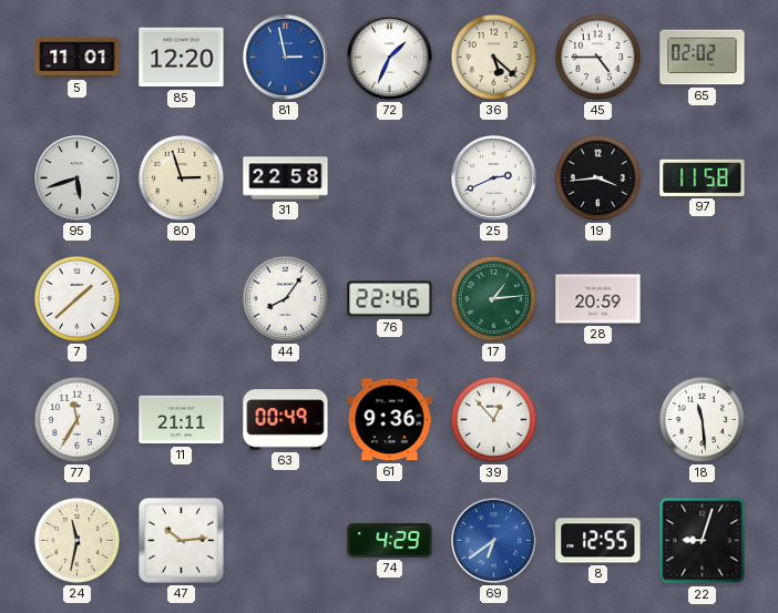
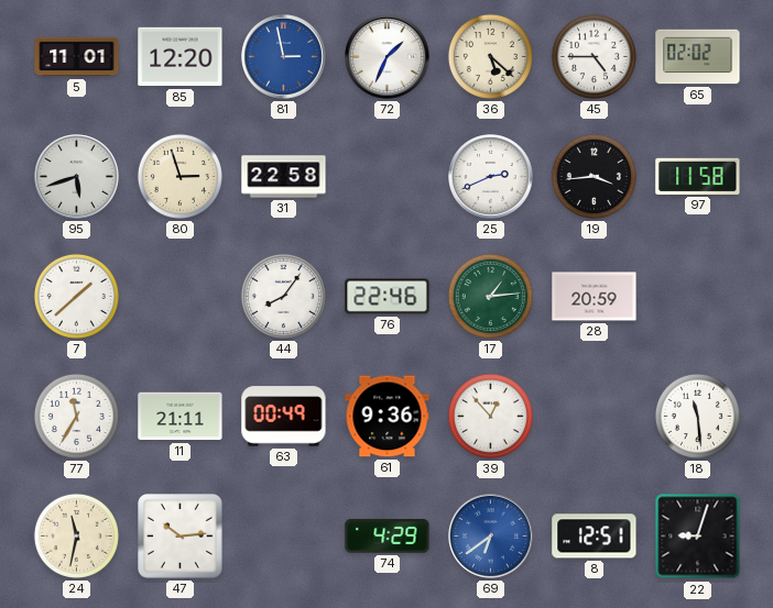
8: 12:55 -> 12:51
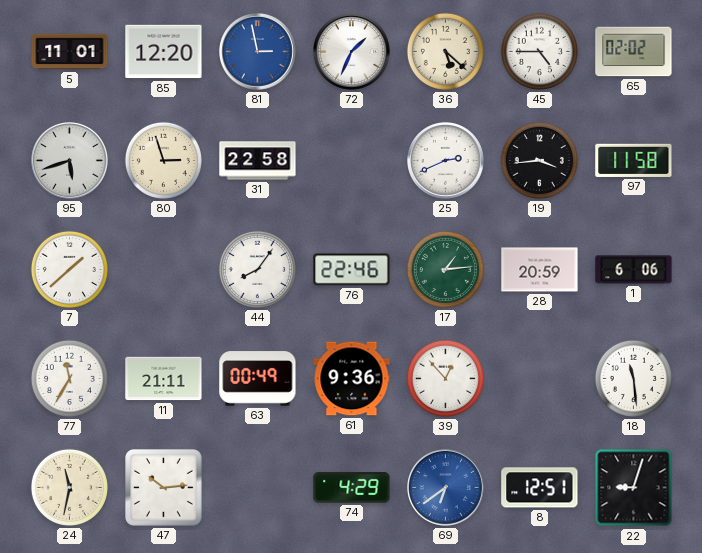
1: none -> 6:06
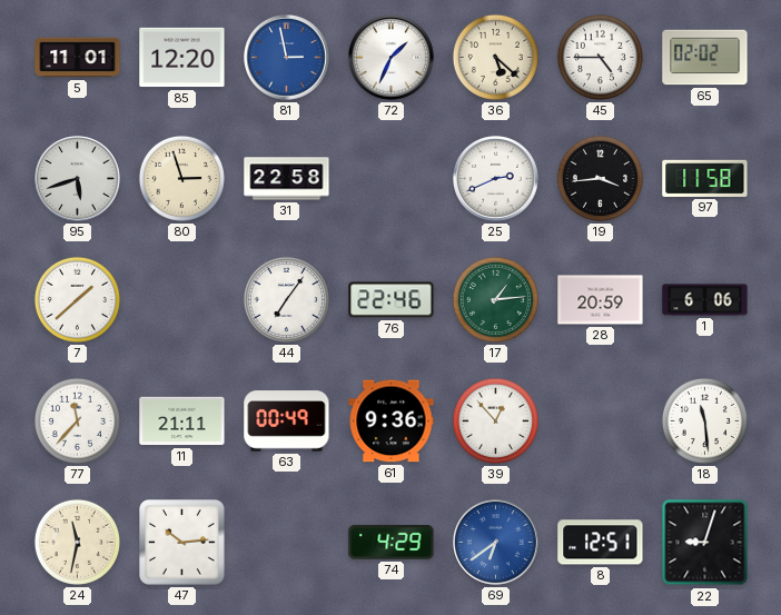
44: 8:06 -> 7:06
77: 11:35 -> 11:37
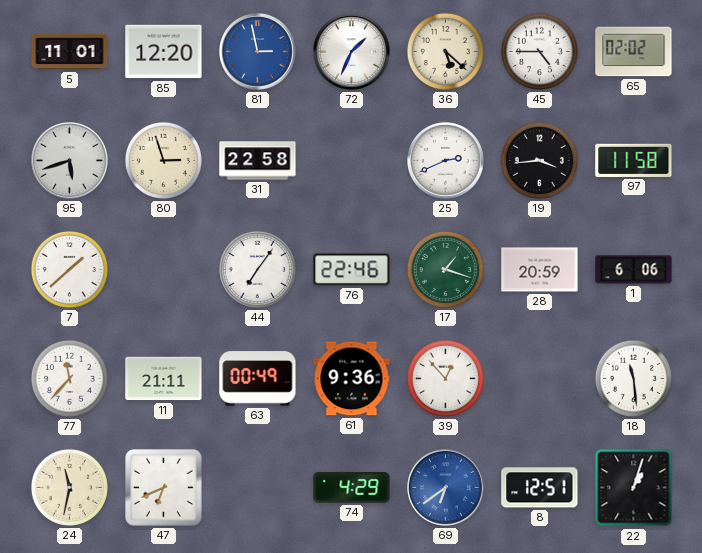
17: 1:14 -> 1:18
47: 10:14 -> 6:41
22: 9:03 -> 1:03
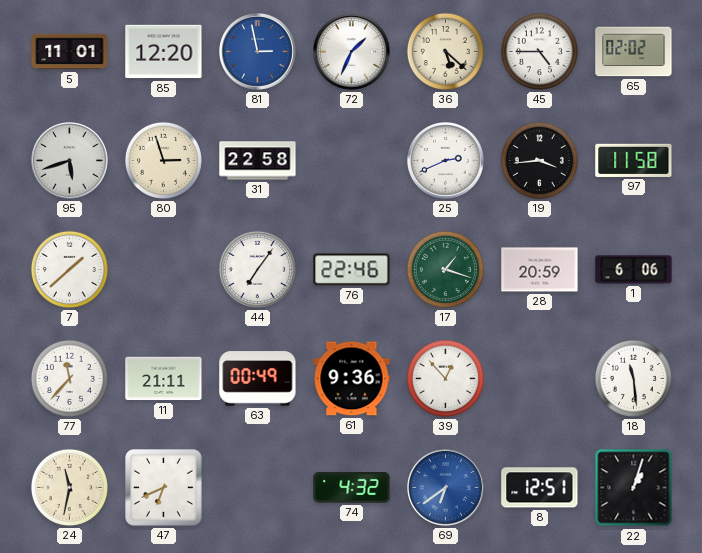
74: 4:29 -> 4:32
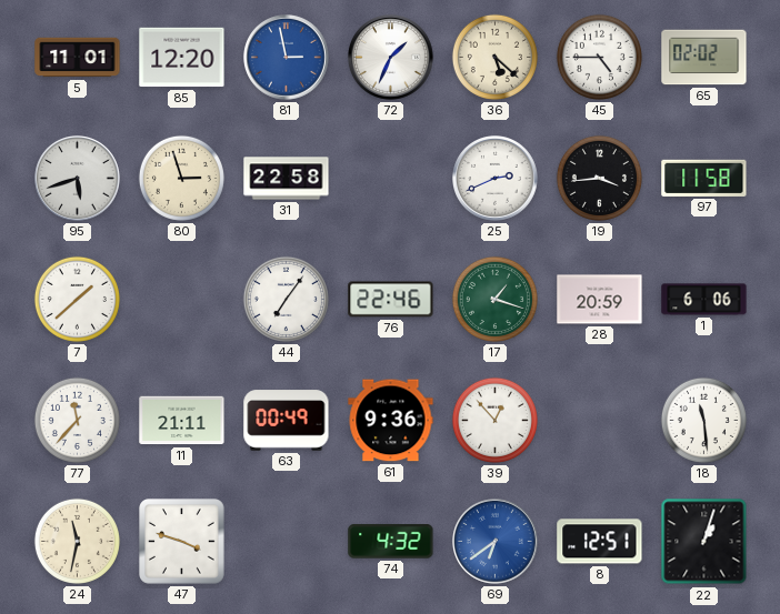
47: 6:41 -> 3:48
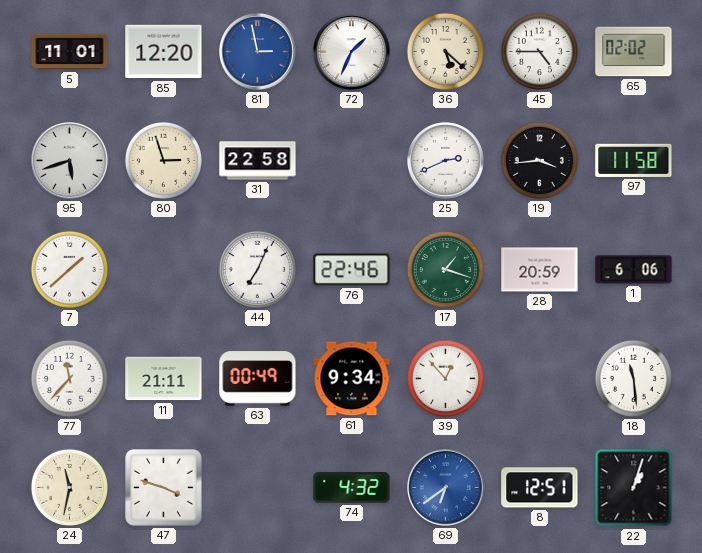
44: 7:06 -> 7:04
61: 9:36 -> 9:34
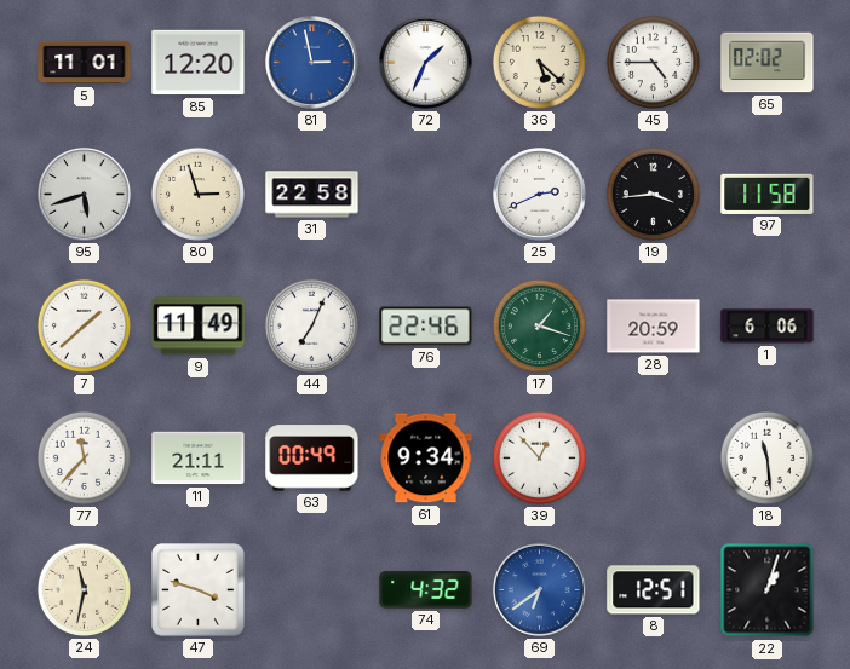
9: none -> 11:49
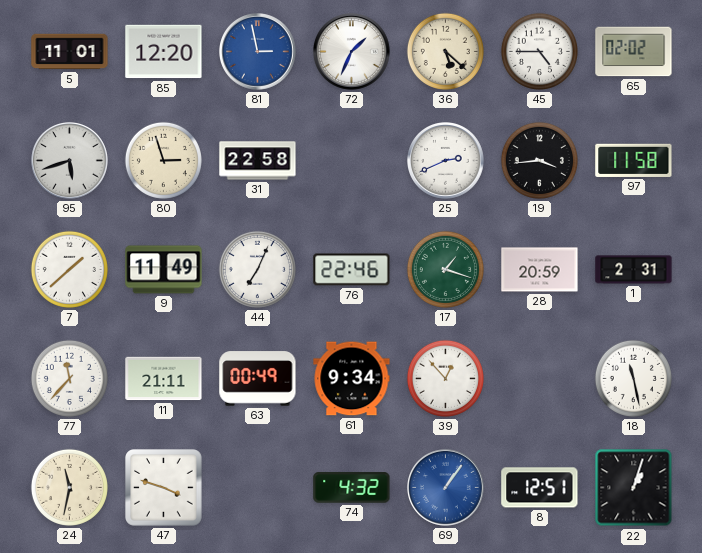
1: 6:06 -> 2:31
18: 11:29 -> 11:28
69: 6:39 -> 1:06
